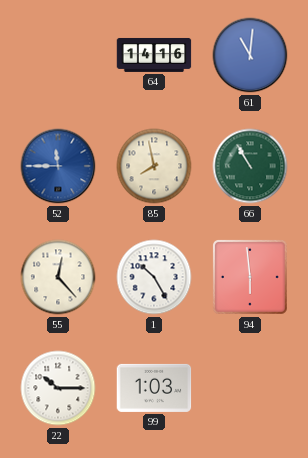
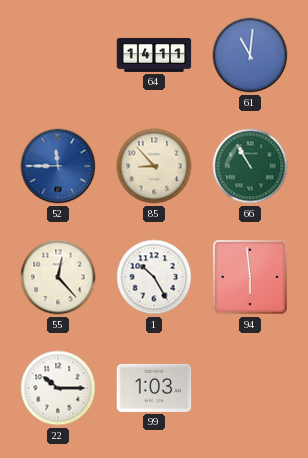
64: 14:16 -> 14:11
85: 7:58 -> 8:53
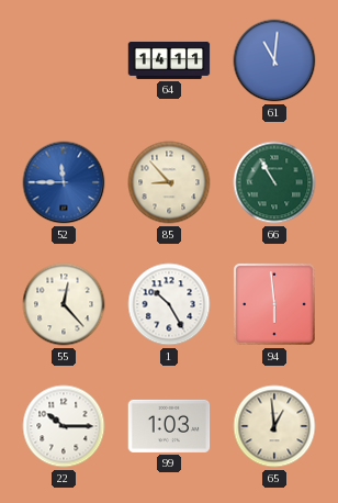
65: none -> 12:59
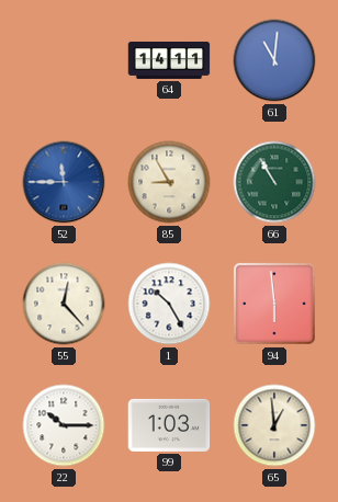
85: 8:53 -> 8:55
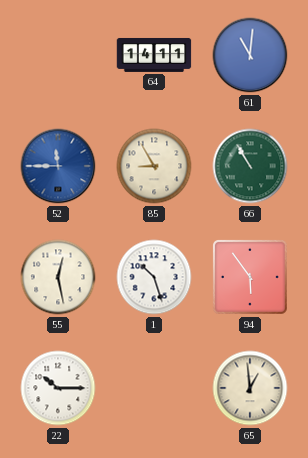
55: 12:23 -> 12:28
1: 10:25 -> 10:27
94: 5:59 -> 5:54
99: 1:03 -> none
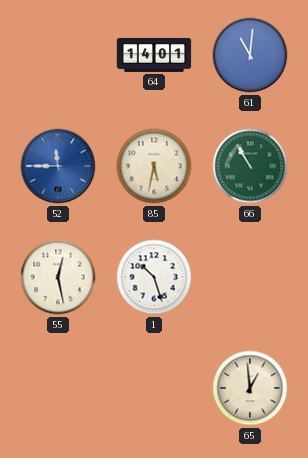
64: 14:11 -> 14:01
85: 8:55 -> 5:32
94: 5:54 -> none
22: 10:15 -> none
